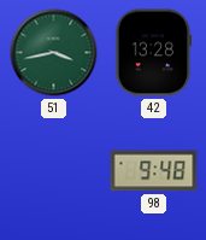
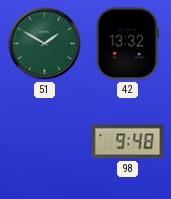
51: 3:43 -> 1:50
42: 13:28 -> 13:32
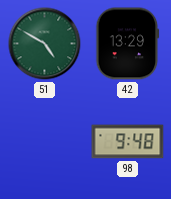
51: 1:50 -> 4:50
42: 13:32 -> 13:29
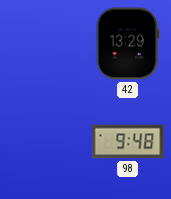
51: 4:50 -> none
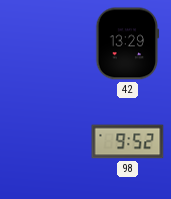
98: 9:48 -> 9:52
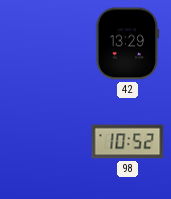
98: 9:52 -> 10:52
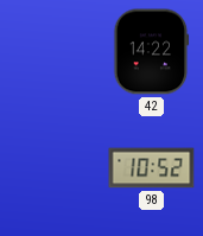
42: 13:29 -> 14:22
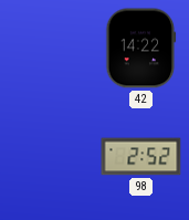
98: 10:52 -> 2:52
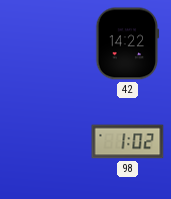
98: 2:52 -> 1:02
